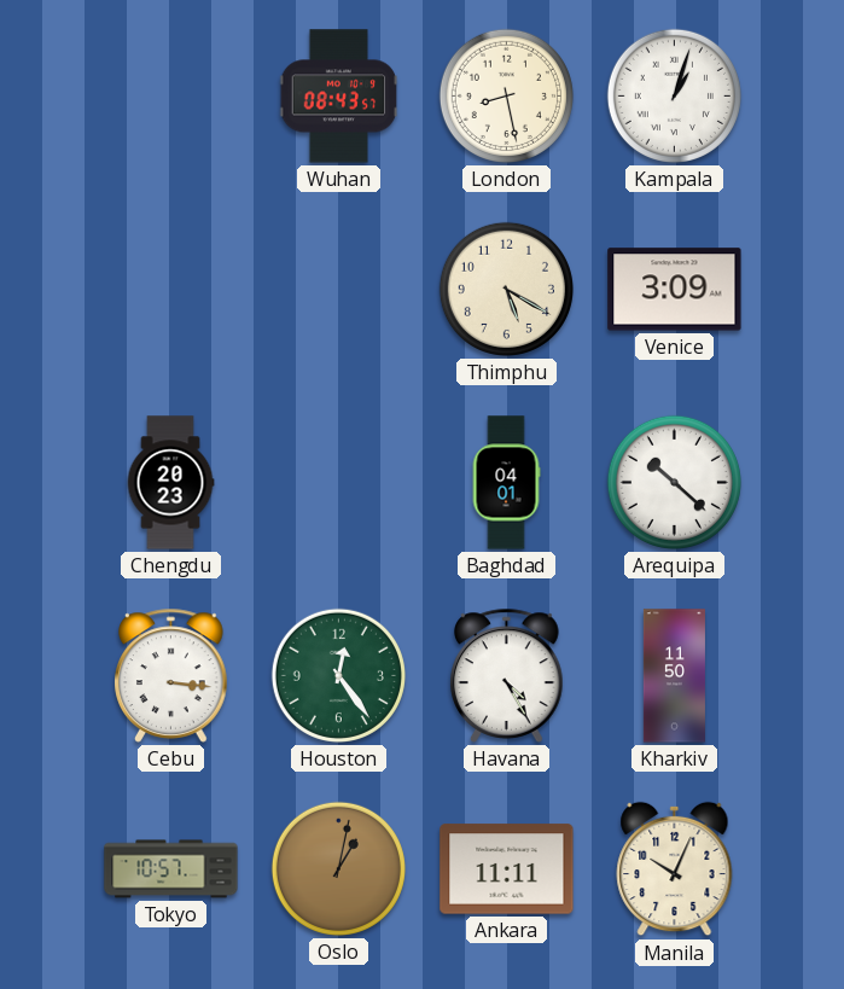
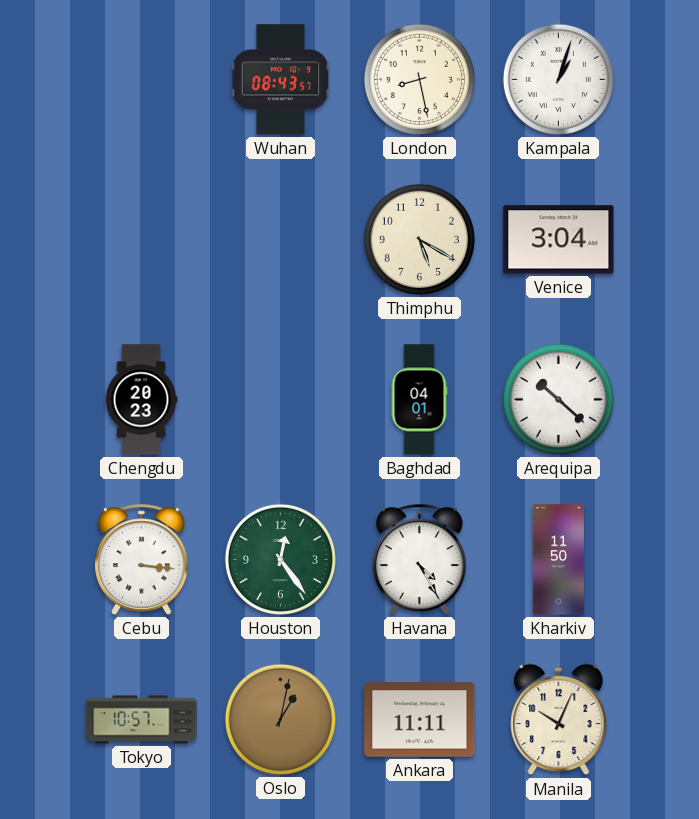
Venice: 3:09 -> 3:04
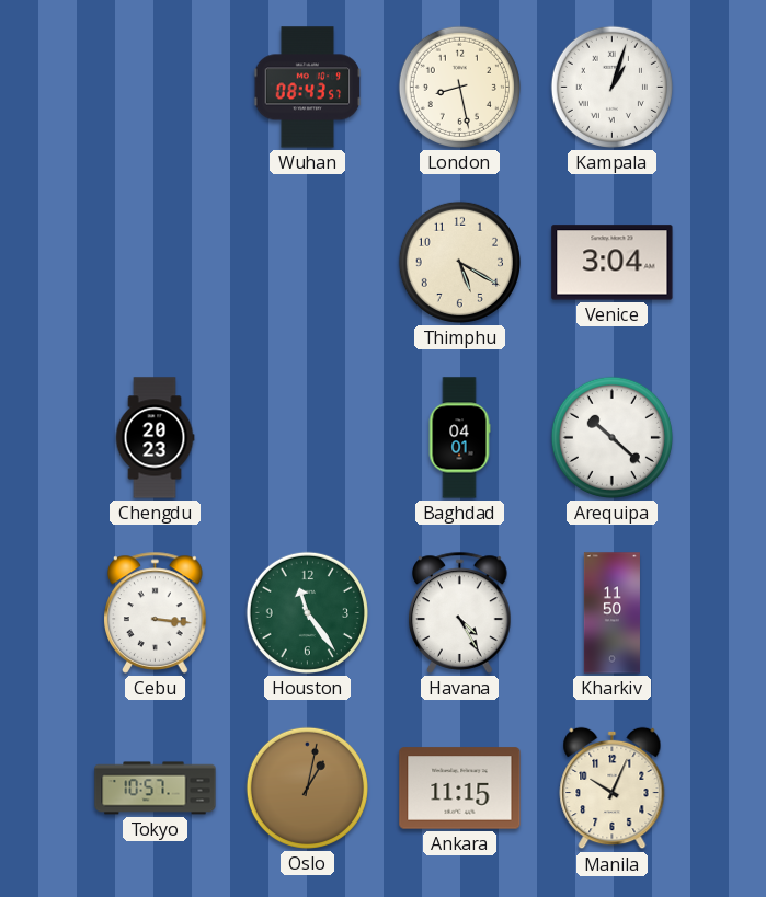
Houston: 12:24 -> 11:24
Ankara: 11:11 -> 11:15
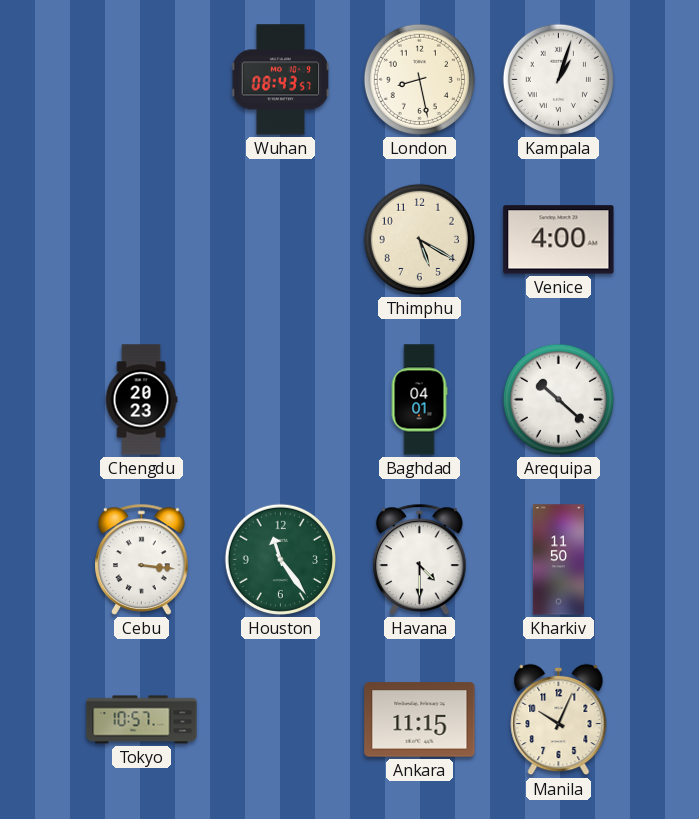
Venice: 3:04 -> 4:00
Havana: 4:25 -> 4:30
Oslo: 1:02 -> none
